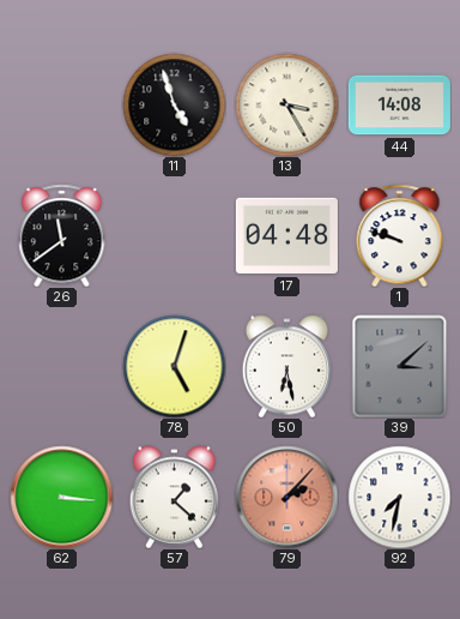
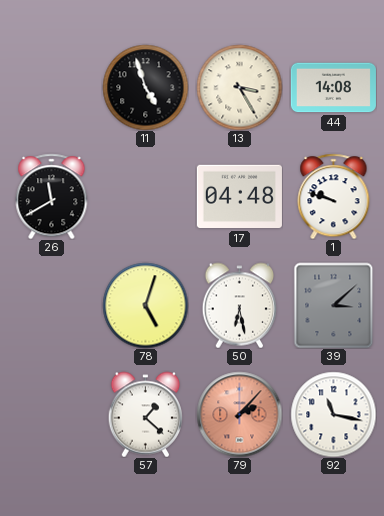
26: 11:39 -> 11:40
62: 3:16 -> none
92: 7:32 -> 11:17
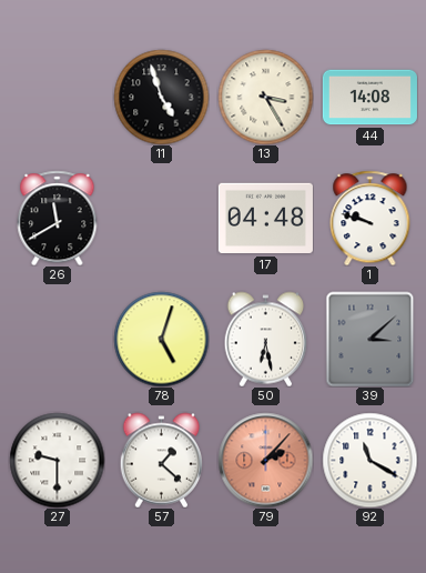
27: none -> 9:30
92: 11:17 -> 11:20
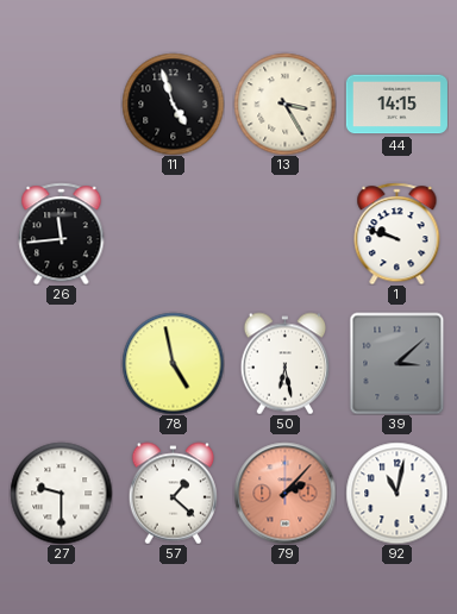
44: 14:08 -> 14:15
26: 11:40 -> 11:44
17: 04:48 -> none
78: 5:03 -> 4:58
92: 11:20 -> 11:02
